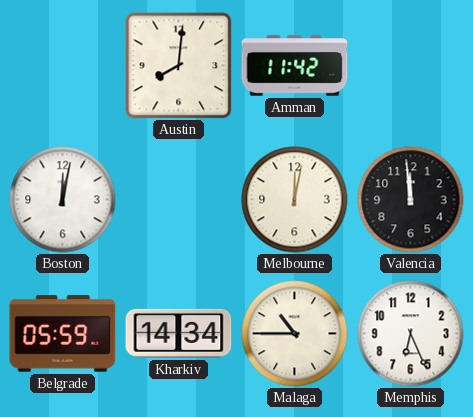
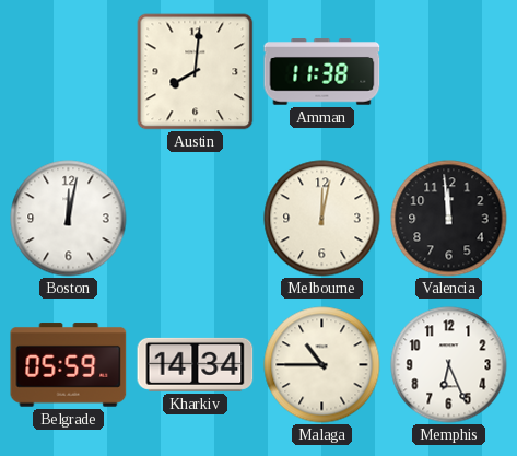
Amman: 11:42 -> 11:38
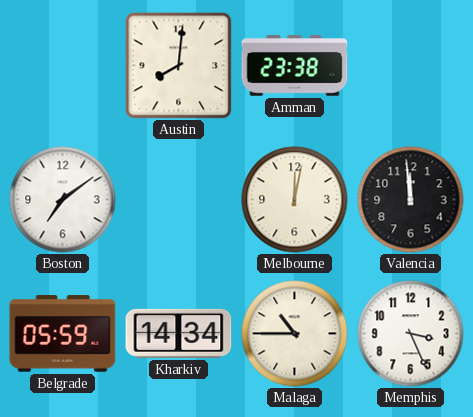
Amman: 11:38 -> 23:38
Boston: 12:02 -> 7:09
Memphis: 6:26 -> 3:26
